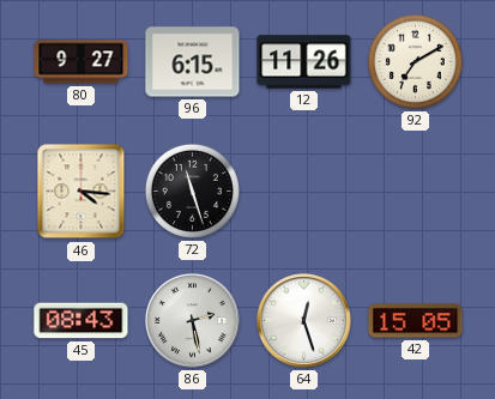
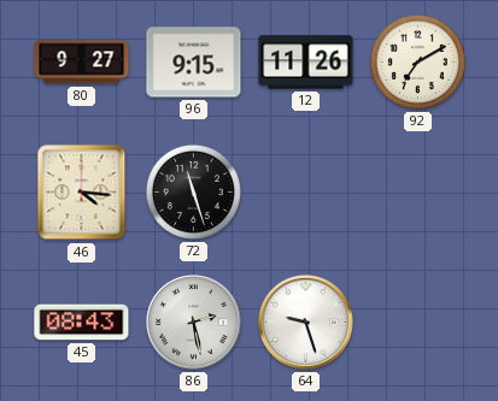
96: 6:15 -> 9:15
64: 12:27 -> 9:27
42: 15:05 -> none
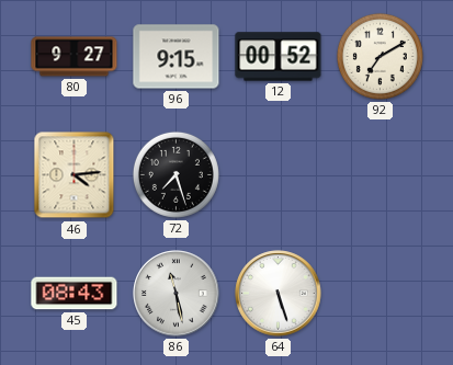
12: 11:26 -> 00:52
46: 4:16 -> 4:14
72: 11:27 -> 7:27
86: 2:28 -> 11:28
64: 9:27 -> 5:27
